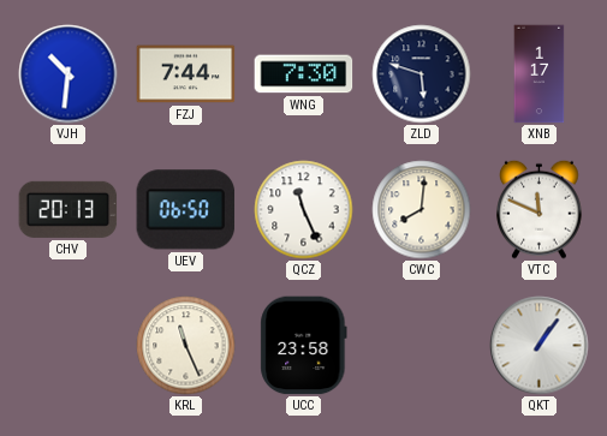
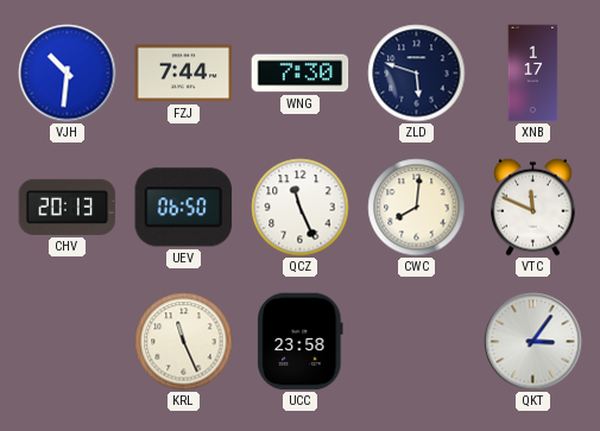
QKT: 1:06 -> 3:06
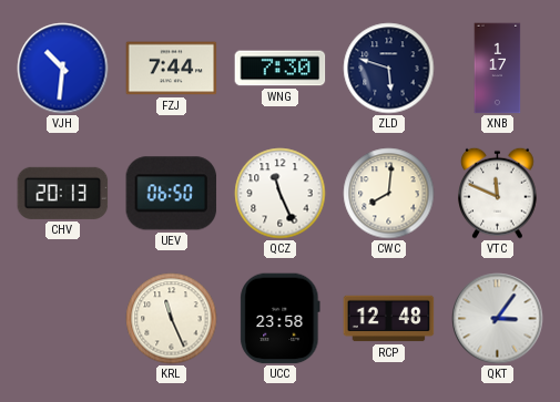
RCP: none -> 12:48
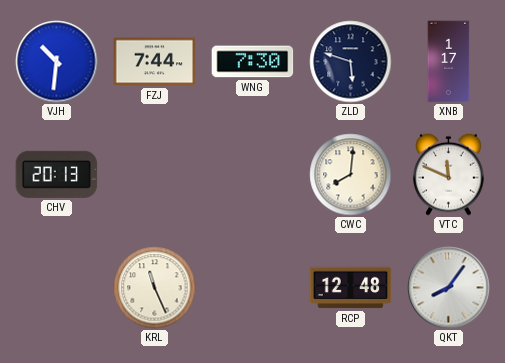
UEV: 06:50 -> none
QCZ: 11:26 -> none
UCC: 23:58 -> none
QKT: 3:06 -> 8:06
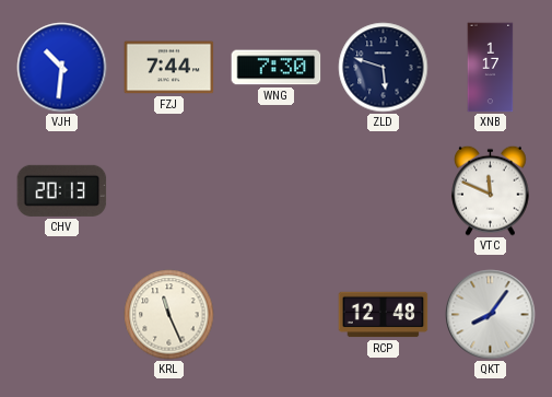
CWC: 8:01 -> none
